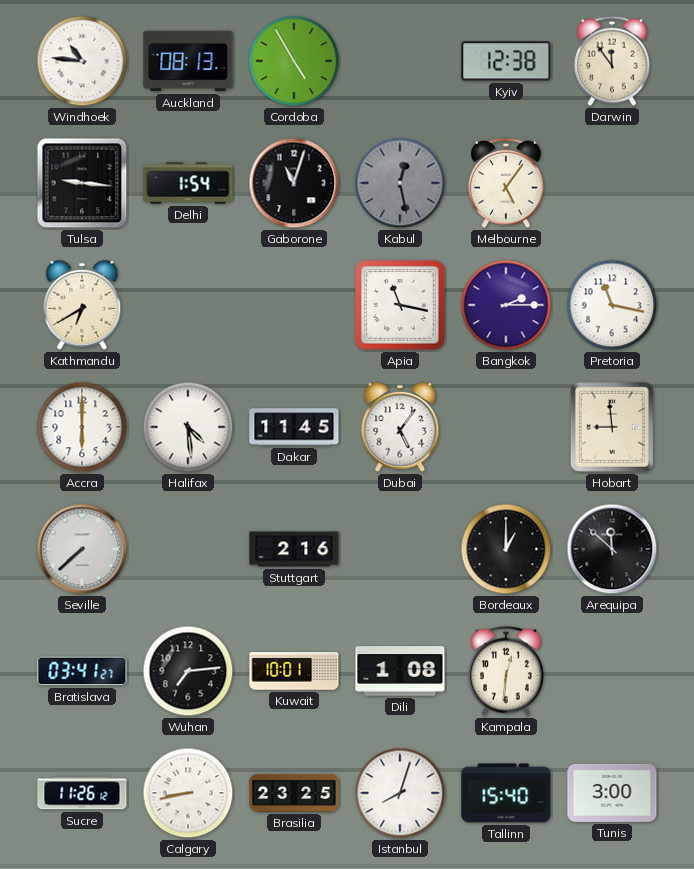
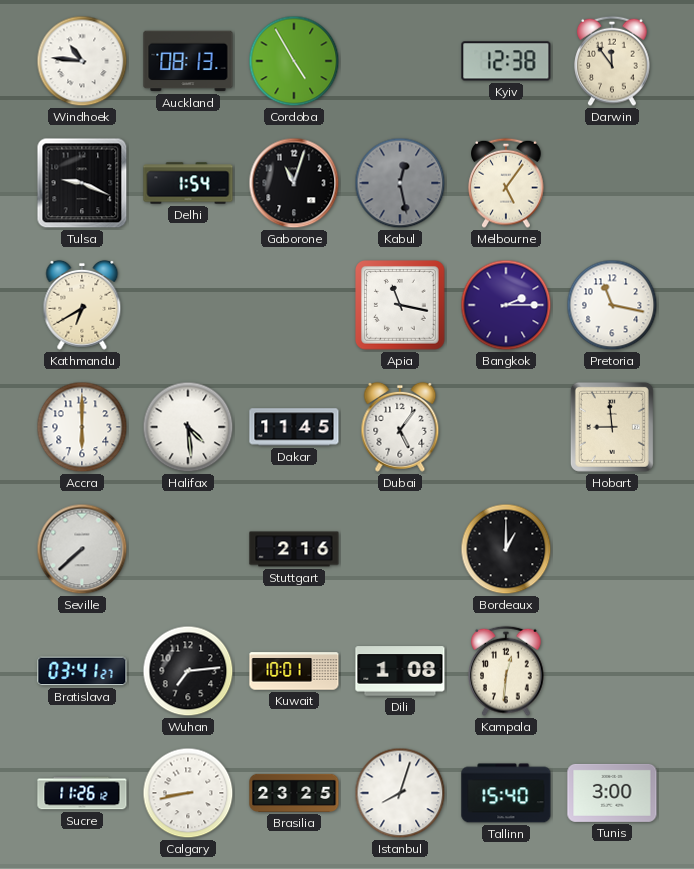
Tulsa: 9:16 -> 9:19
Arequipa: 11:52 -> none
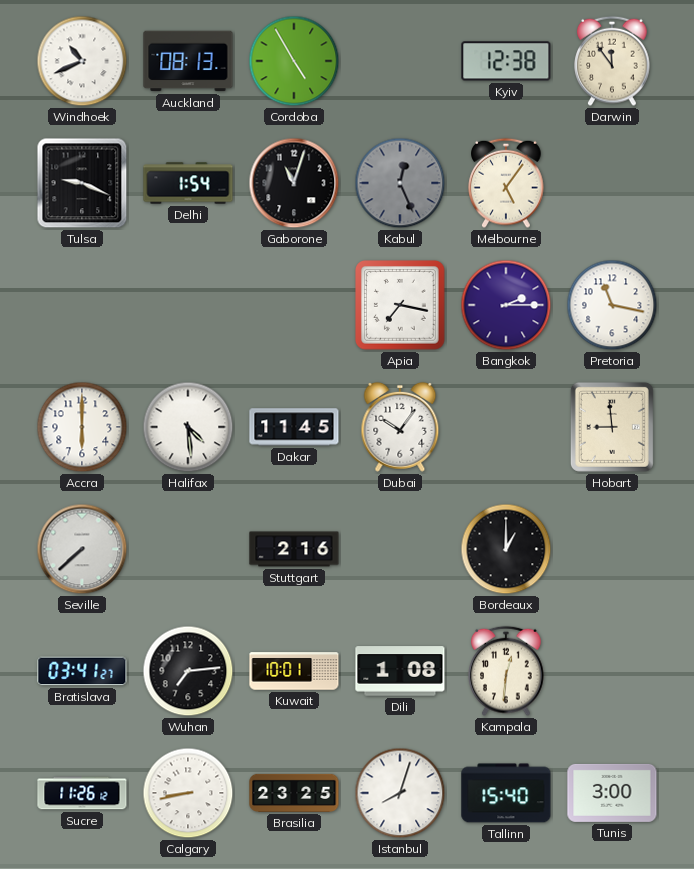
Windhoek: 10:46 -> 10:41
Kabul: 12:28 -> 12:26
Kathmandu: 6:40 -> none
Apia: 11:17 -> 7:17
Dubai: 5:06 -> 10:06
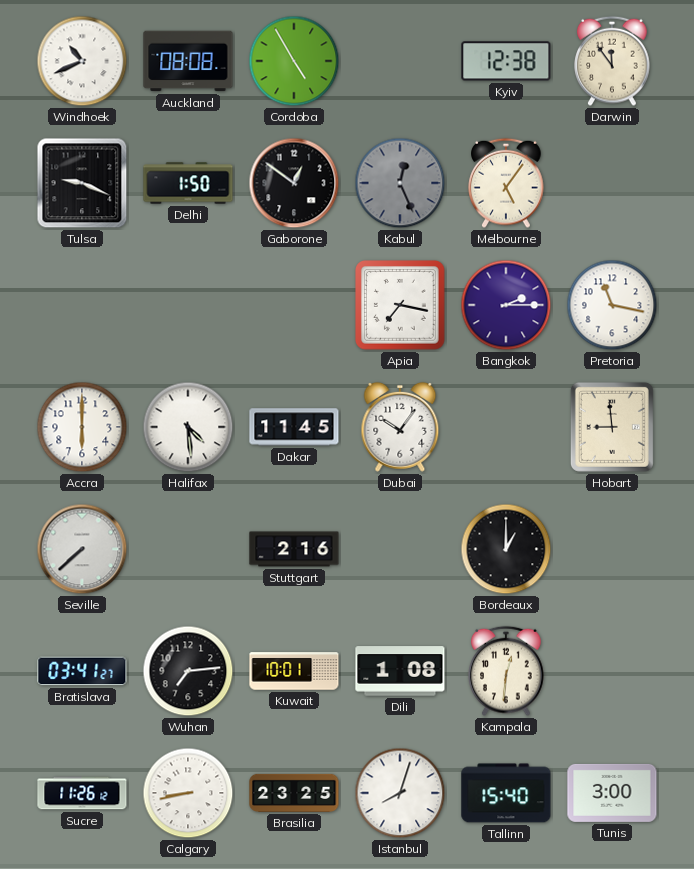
Auckland: 08:13 -> 08:08
Delhi: 1:54 -> 1:50
Gaborone: 11:03 -> 12:51
